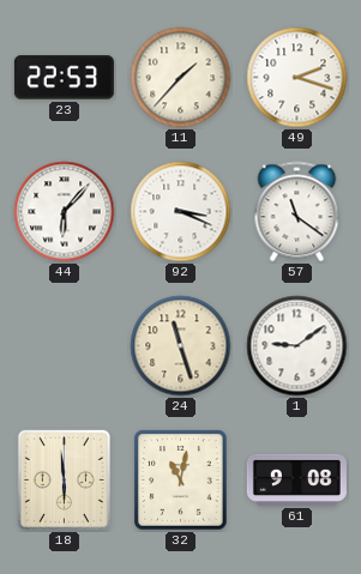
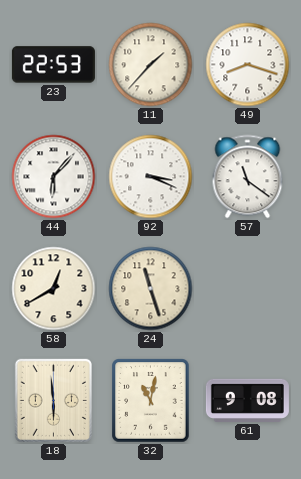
49: 2:18 -> 8:18
58: none -> 12:40
1: 9:09 -> none
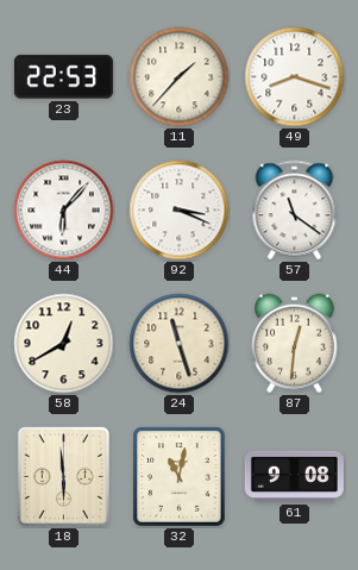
87: none -> 12:31
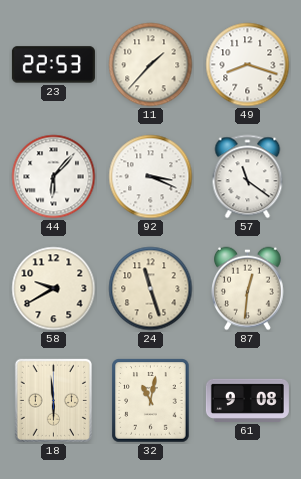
58: 12:40 -> 9:40
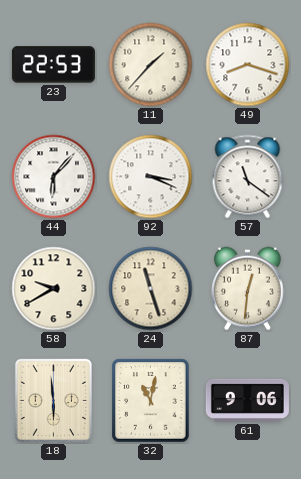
61: 9:08 -> 9:06
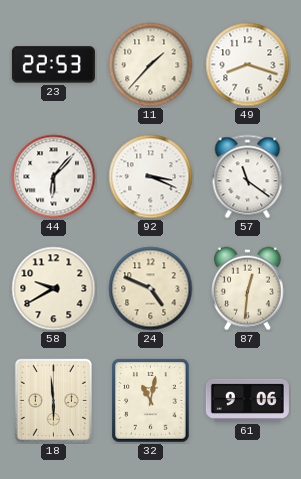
24: 11:27 -> 4:49
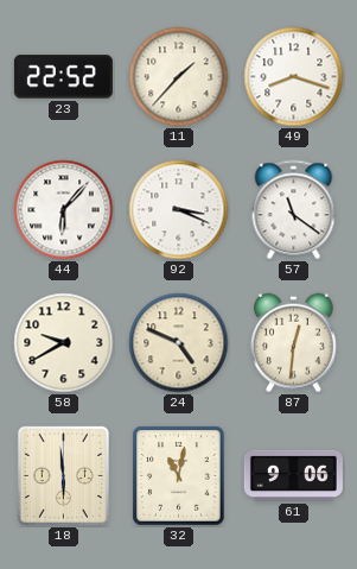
23: 22:53 -> 22:52
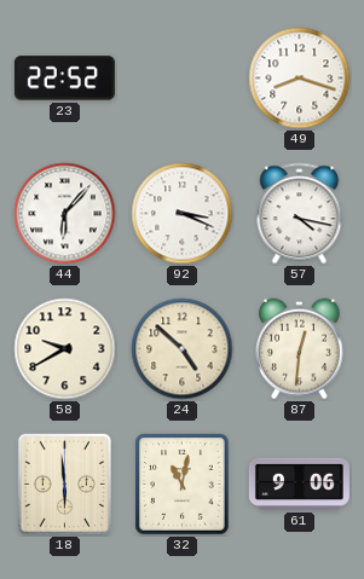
11: 1:37 -> none
57: 11:21 -> 4:17
24: 4:49 -> 4:52
